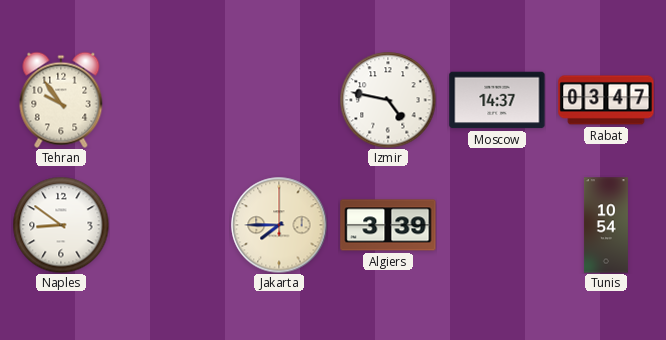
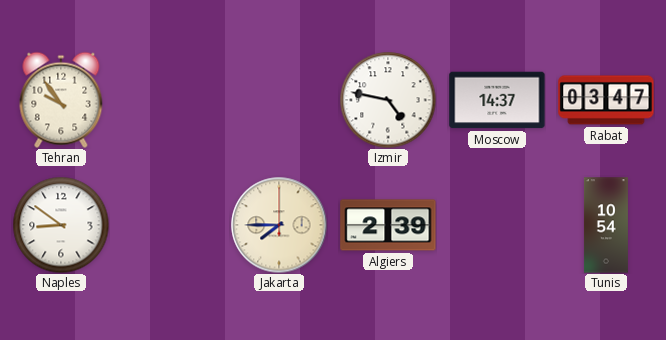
Algiers: 3:39 -> 2:39
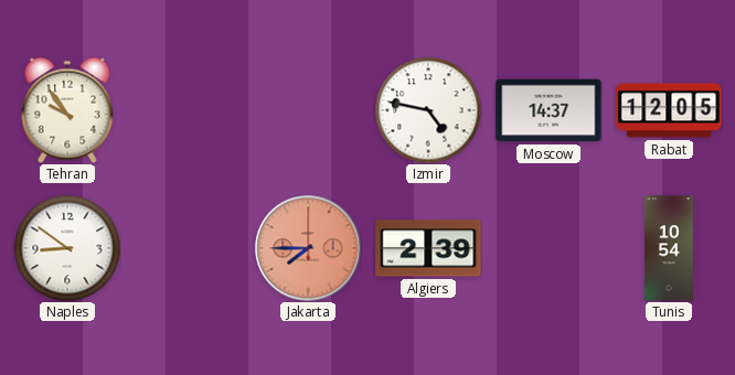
Rabat: 03:47 -> 12:05
Jakarta dial: cream -> salmon
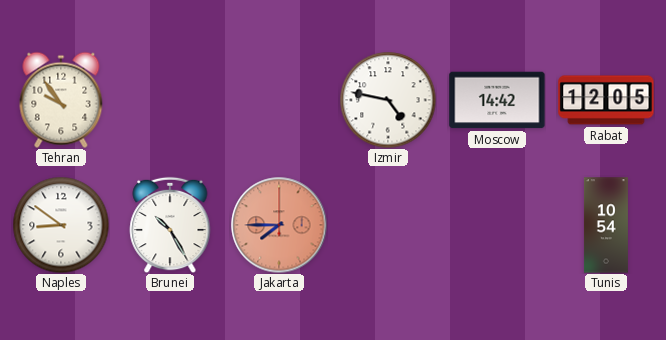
Moscow: 14:37 -> 14:42
Brunei: none -> 10:25
Algiers: 2:39 -> none
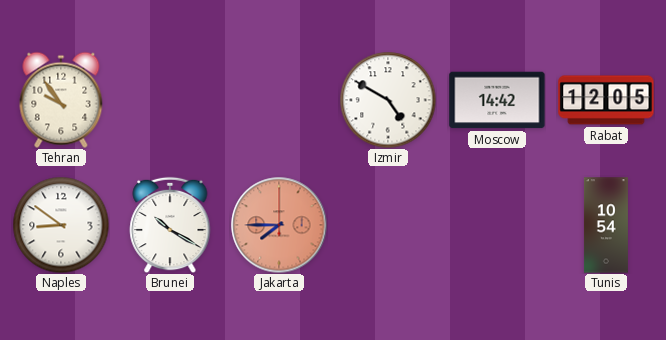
Izmir: 4:47 -> 4:50
Brunei: 10:25 -> 10:20
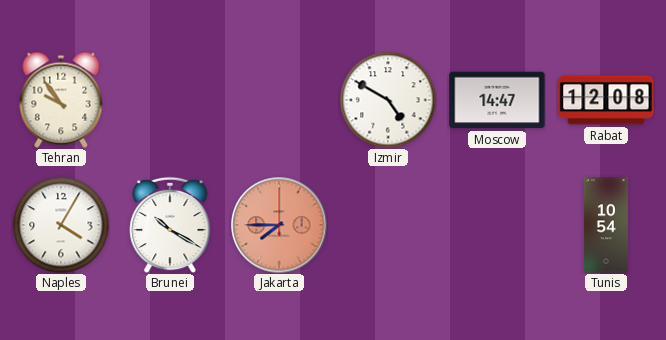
Moscow: 14:42 -> 14:47
Rabat: 12:05 -> 12:08
Naples: 8:51 -> 4:05
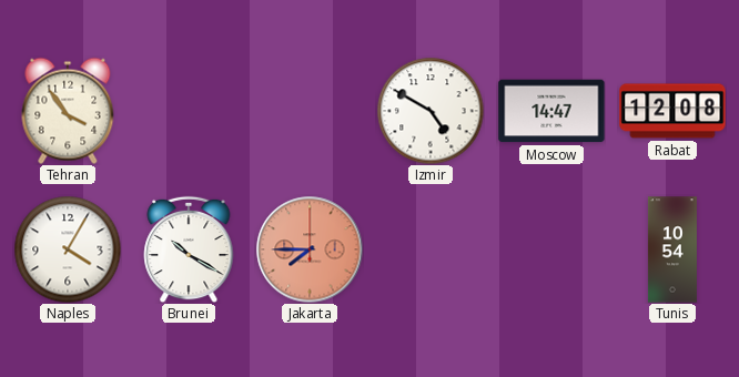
Tehran: 9:54 -> 3:54
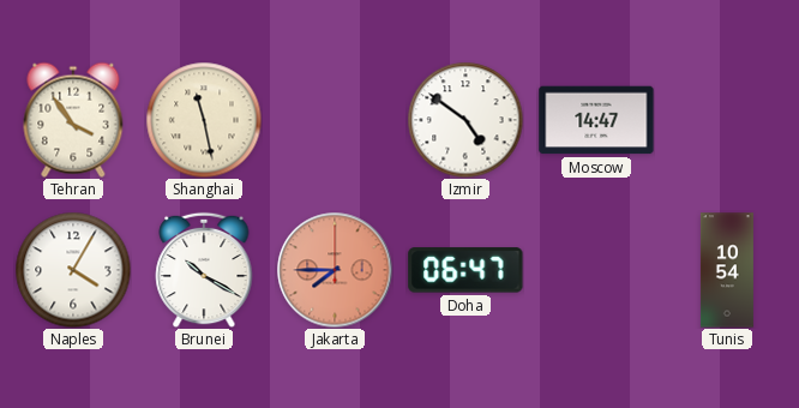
Shanghai: none -> 11:28
Izmir: 4:50 -> 4:51
Rabat: 12:08 -> none
Doha: none -> 06:47
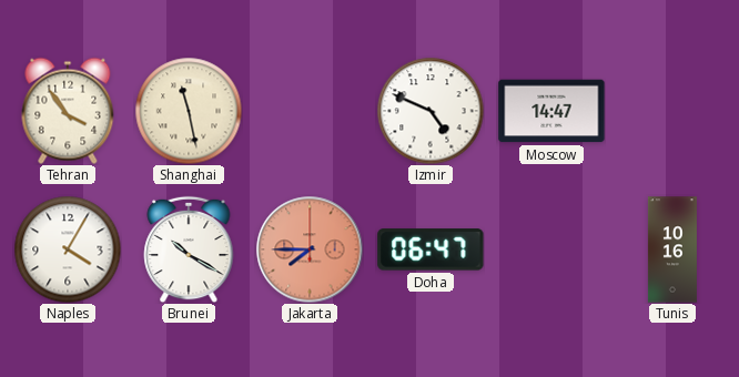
Izmir: 4:51 -> 4:49
Tunis: 10:54 -> 10:16
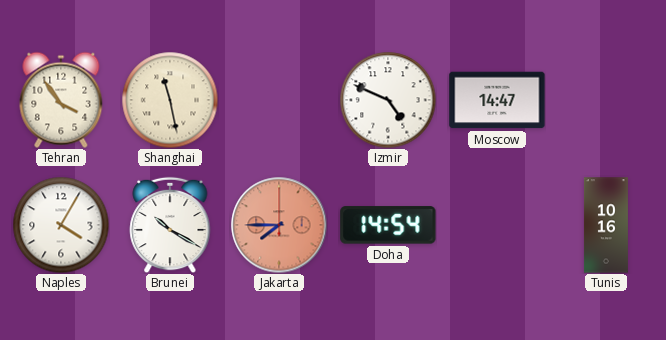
Doha: 06:47 -> 14:54
